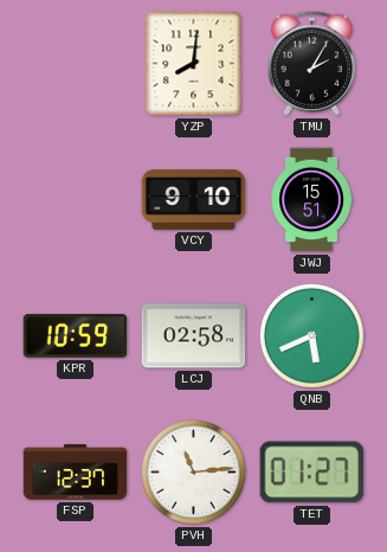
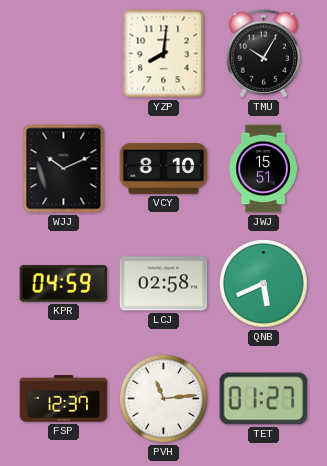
TMU: 2:05 -> 10:05
WJJ: none -> 10:11
VCY: 9:10 -> 8:10
KPR: 10:59 -> 04:59
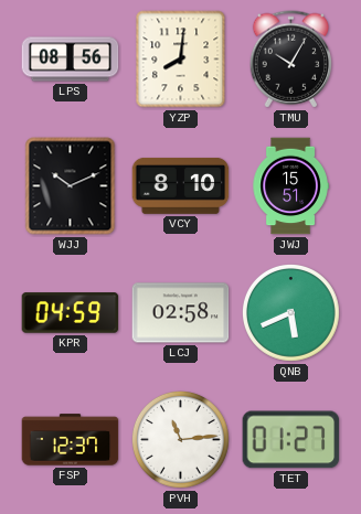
LPS: none -> 08:56
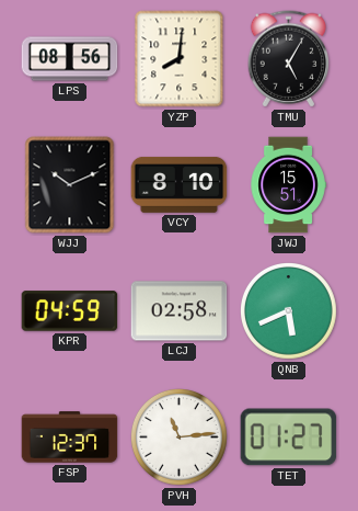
TMU: 10:05 -> 5:05
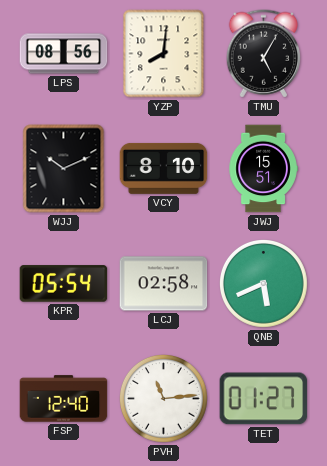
KPR: 04:59 -> 05:54
FSP: 12:37 -> 12:40
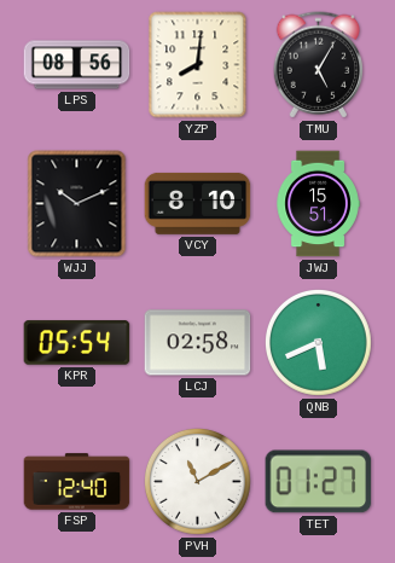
PVH: 11:14 -> 11:10
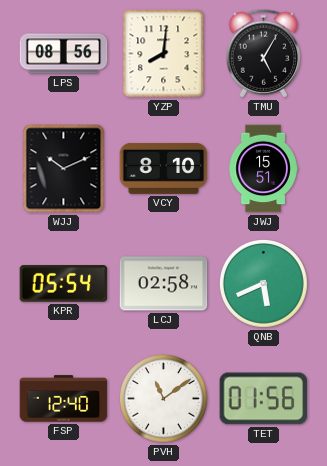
PVH: 11:10 -> 11:09
TET: 01:27 -> 01:56
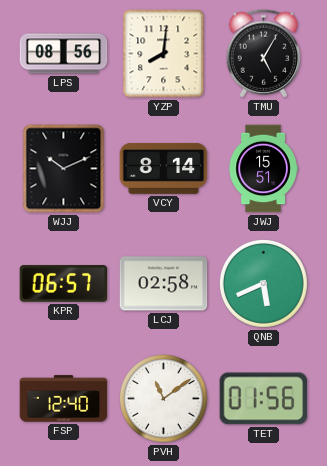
VCY: 8:10 -> 8:14
KPR: 05:54 -> 06:57
